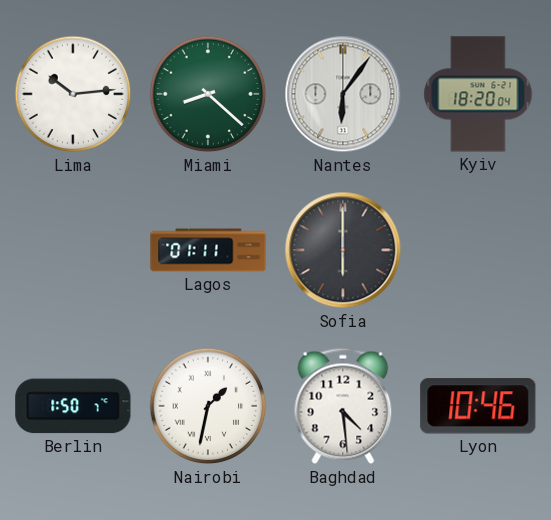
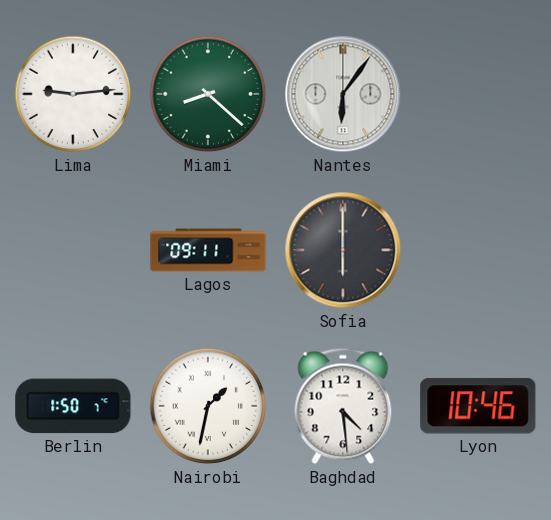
Lima: 10:14 -> 9:14
Kyiv: 18:20 -> none
Lagos: 01:11 -> 09:11
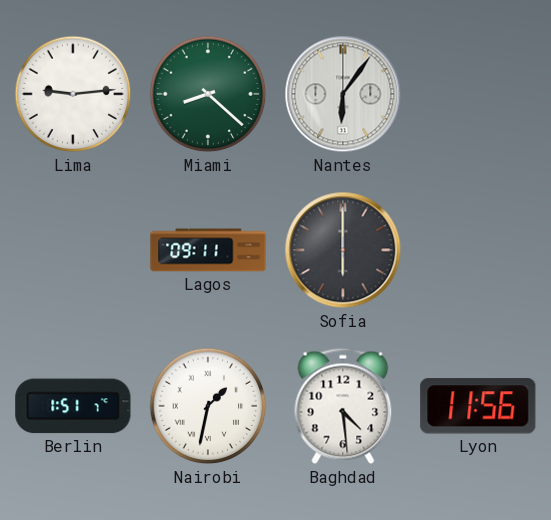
Berlin: 1:50 -> 1:51
Lyon: 10:46 -> 11:56
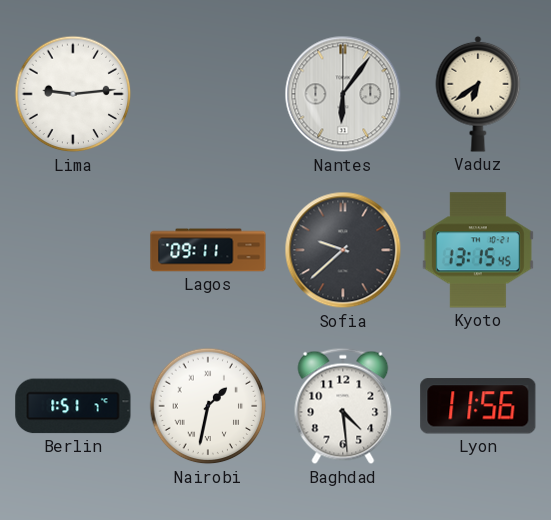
Miami: 8:22 -> none
Vaduz: none -> 6:39
Sofia: 6:00 -> 9:38
Kyoto: none -> 13:15
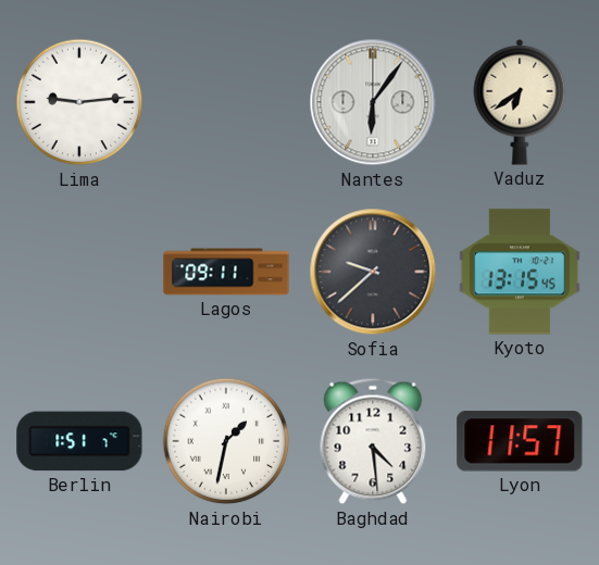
Lyon: 11:56 -> 11:57
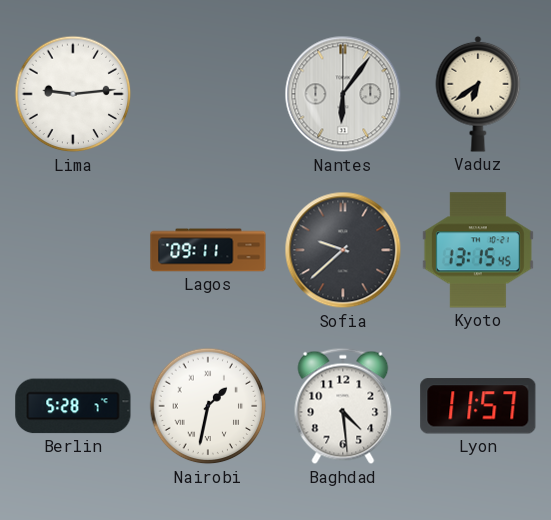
Berlin: 1:51 -> 5:28
